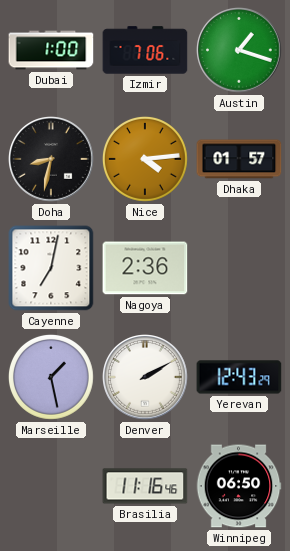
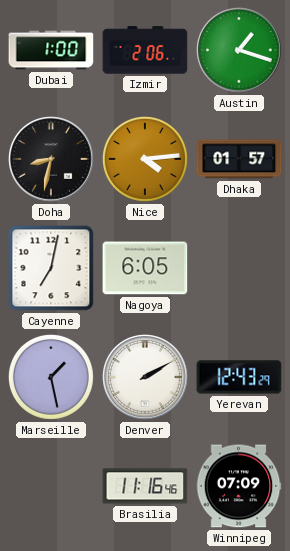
Izmir: 7:06 -> 2:06
Nagoya: 2:36 -> 6:05
Winnipeg: 06:50 -> 07:09
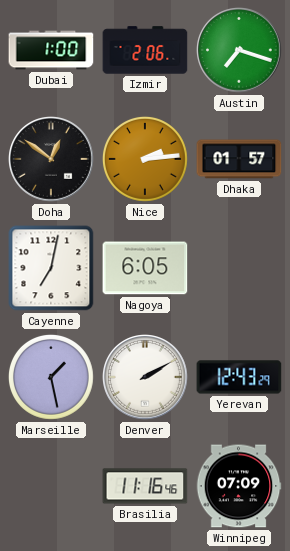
Austin: 1:18 -> 7:18
Doha: 8:32 -> 12:51
Nice: 4:14 -> 2:14
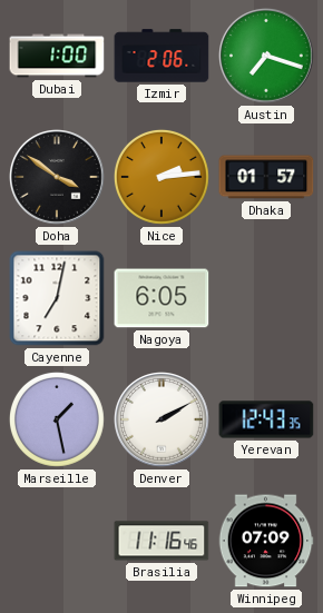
Doha: 12:51 -> 3:51
Yerevan: 12:43:29 -> 12:43:35
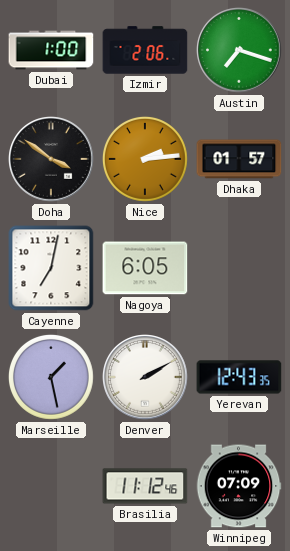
Brasilia: 11:16 -> 11:12
